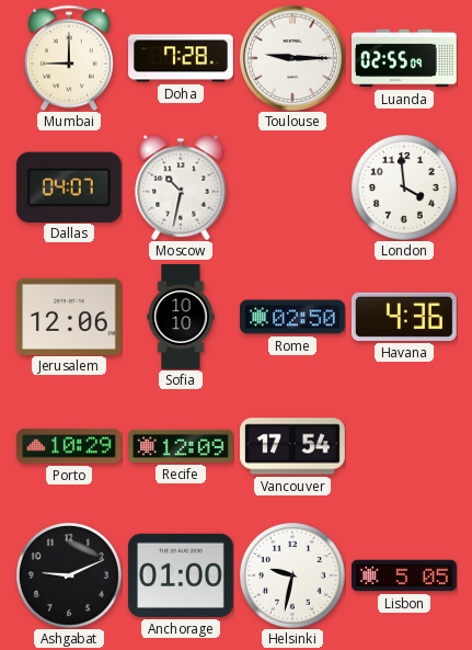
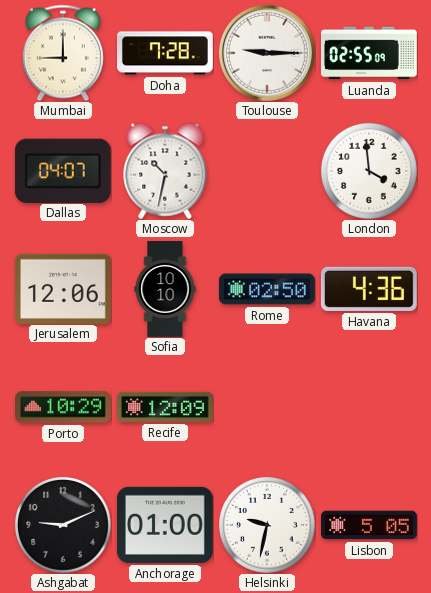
Vancouver: 17:54 -> none
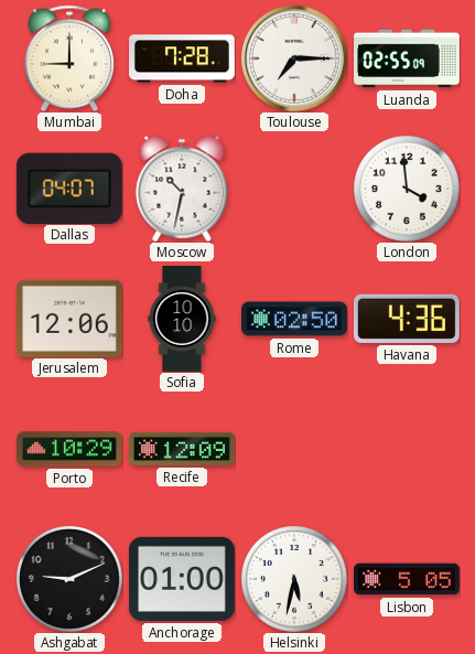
Toulouse: 9:15 -> 7:15
Helsinki: 9:32 -> 5:32
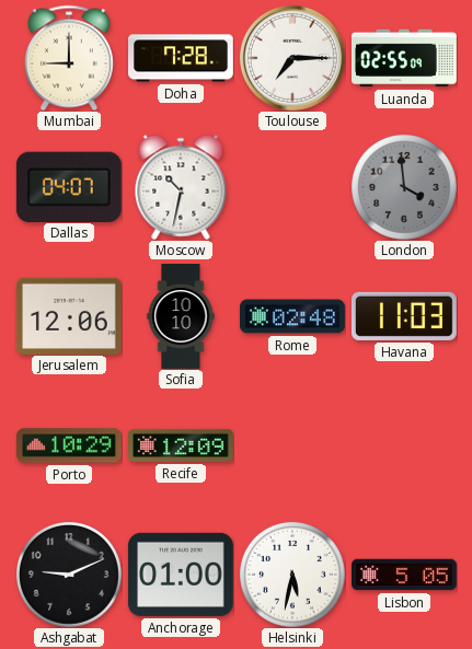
London dial: white -> grey
Rome: 02:50 -> 02:48
Havana: 4:36 -> 11:03
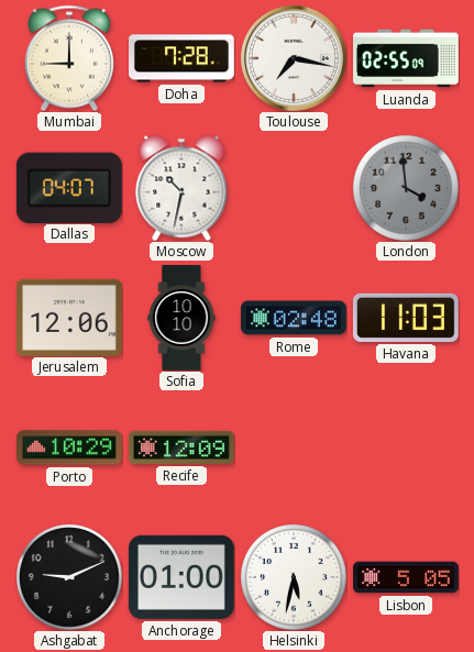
Toulouse: 7:15 -> 7:17
